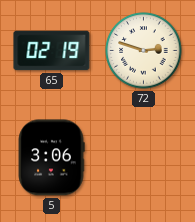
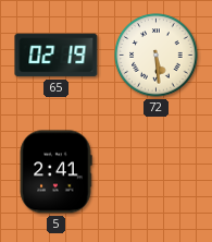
72: 2:48 -> 5:29
5: 3:06 -> 2:41
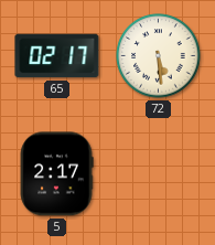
65: 02:19 -> 02:17
5: 2:41 -> 2:17
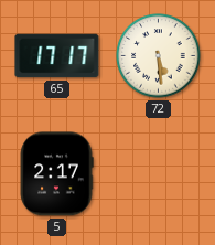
65: 02:17 -> 17:17
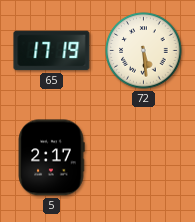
65: 17:17 -> 17:19
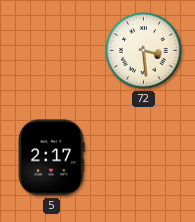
65: 17:19 -> none
72: 5:29 -> 3:29
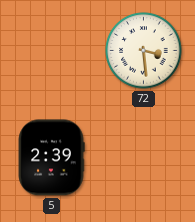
5: 2:17 -> 2:39
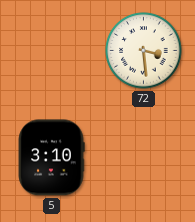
5: 2:39 -> 3:10
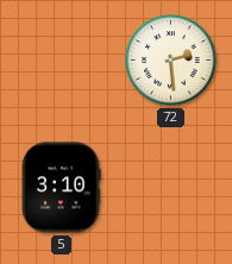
72: 3:29 -> 2:29
